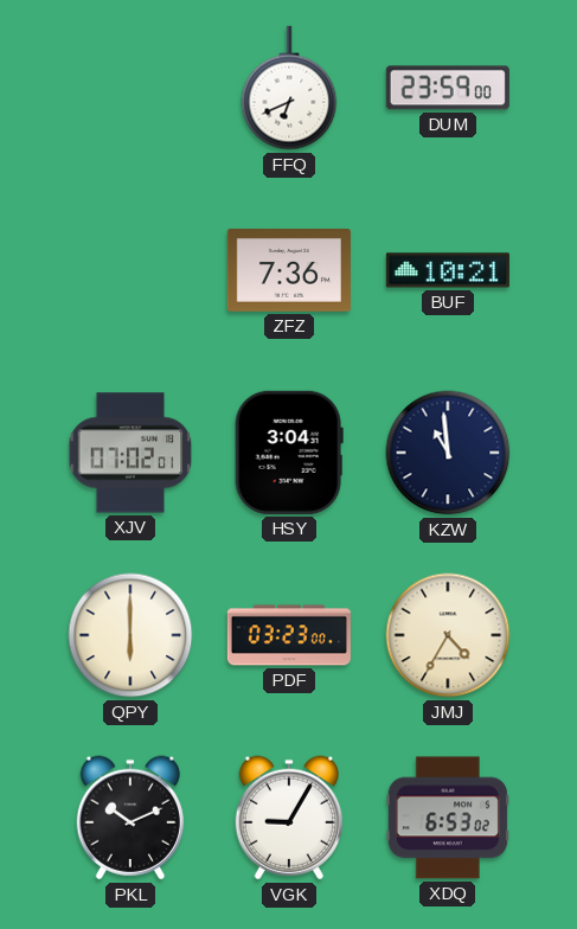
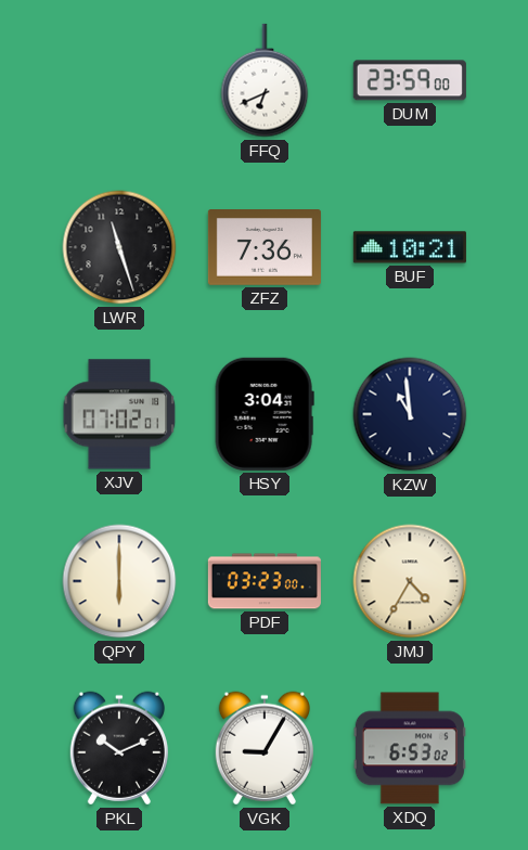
LWR: none -> 11:27
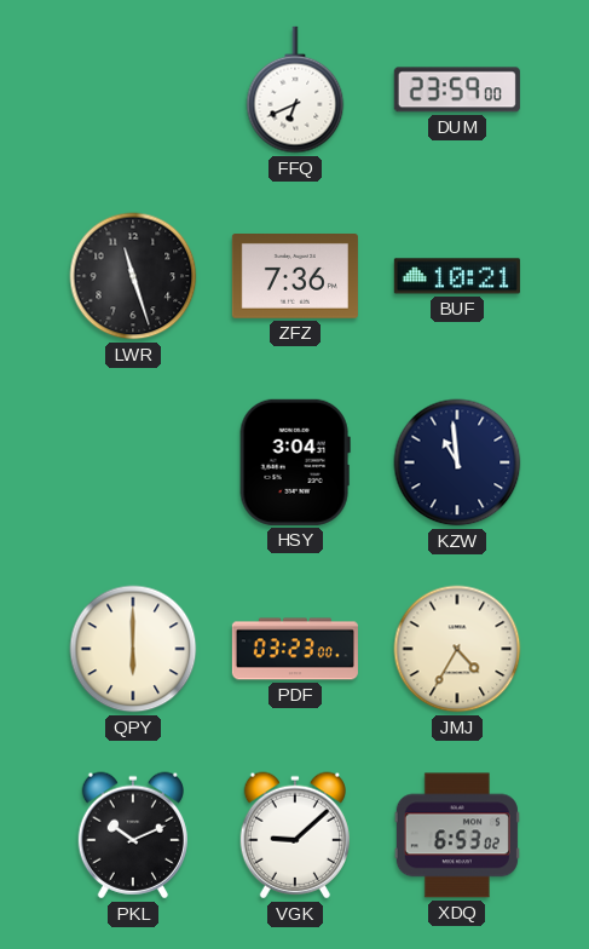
XJV: 07:02 -> none
VGK: 9:05 -> 9:08
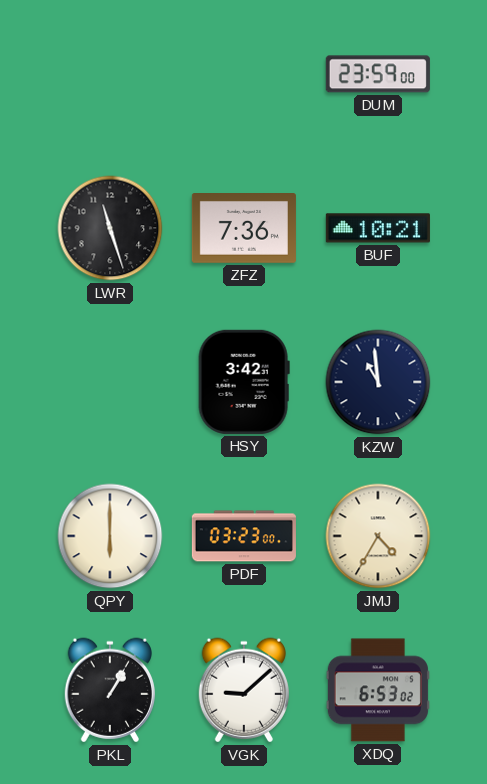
FFQ: 6:41 -> none
HSY: 3:04 -> 3:42
PKL: 10:11 -> 1:05
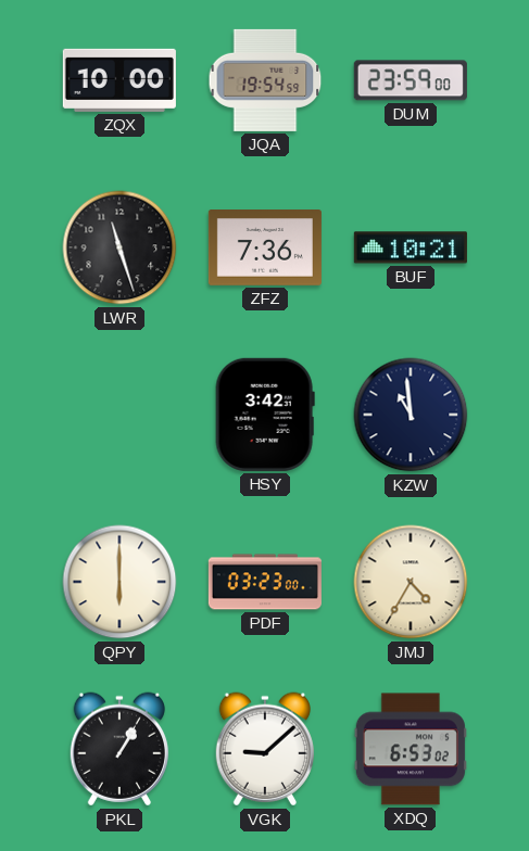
ZQX: none -> 10:00
JQA: none -> 19:54
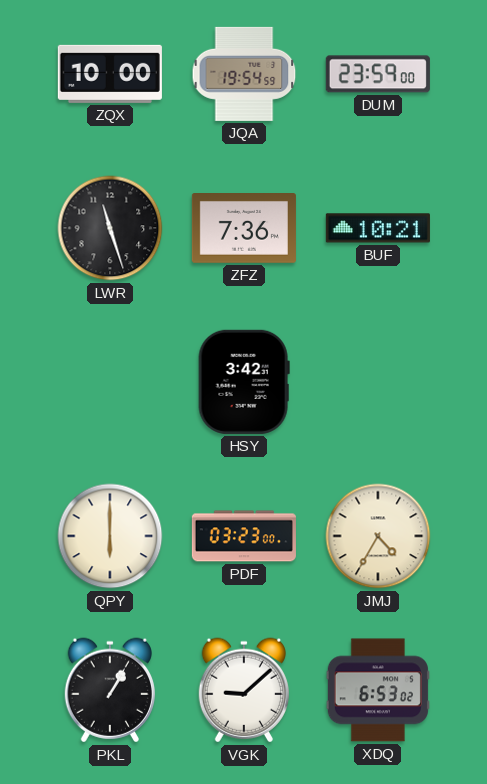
KZW: 10:59 -> none
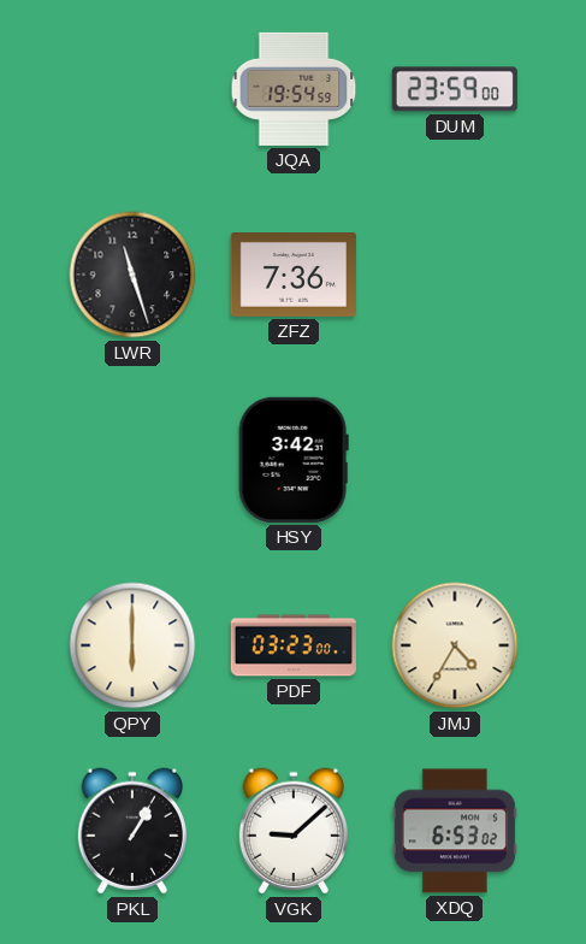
ZQX: 10:00 -> none
BUF: 10:21 -> none
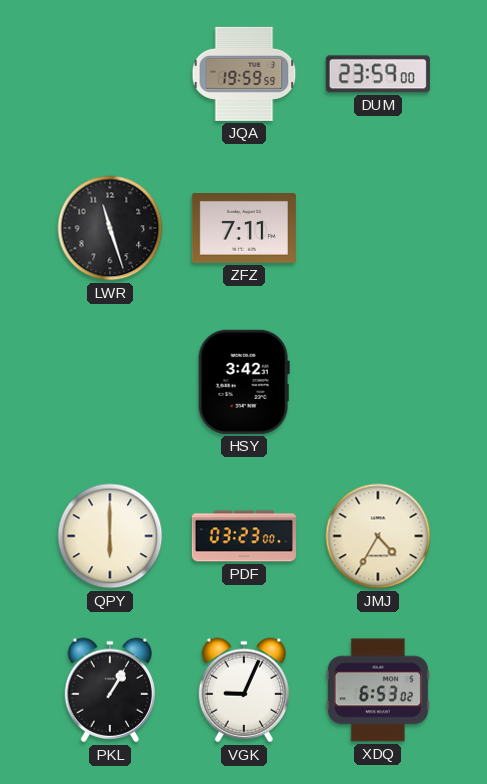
JQA: 19:54 -> 19:59
ZFZ: 7:36 -> 7:11
VGK: 9:08 -> 9:04
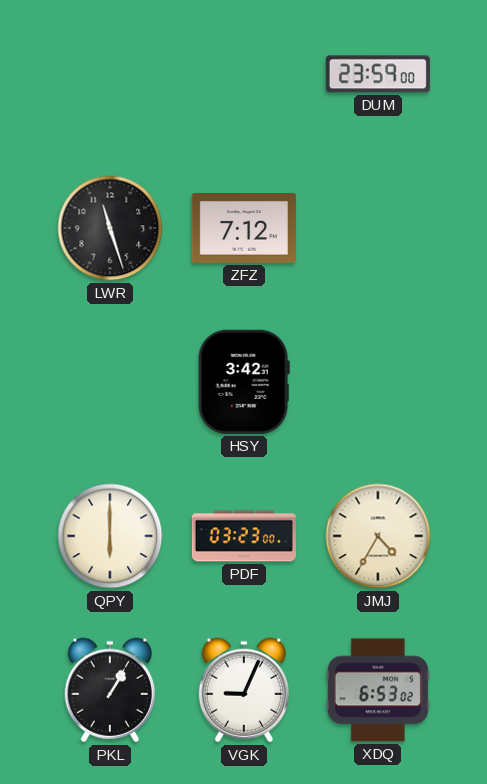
JQA: 19:59 -> none
ZFZ: 7:11 -> 7:12
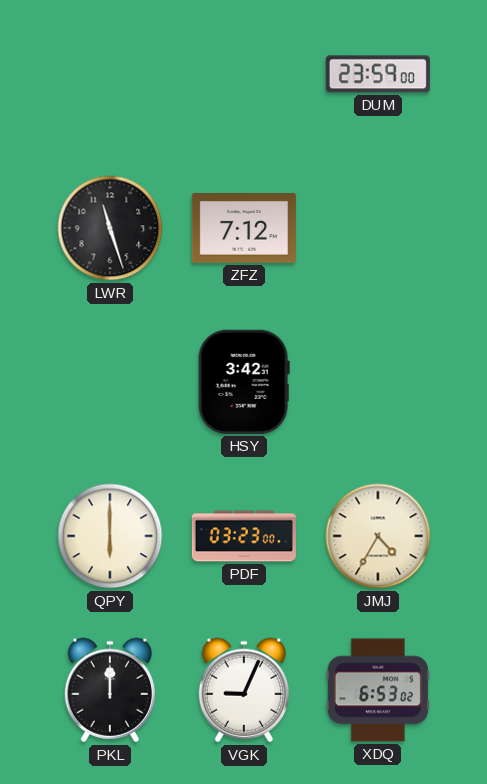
PKL: 1:05 -> 12:00
